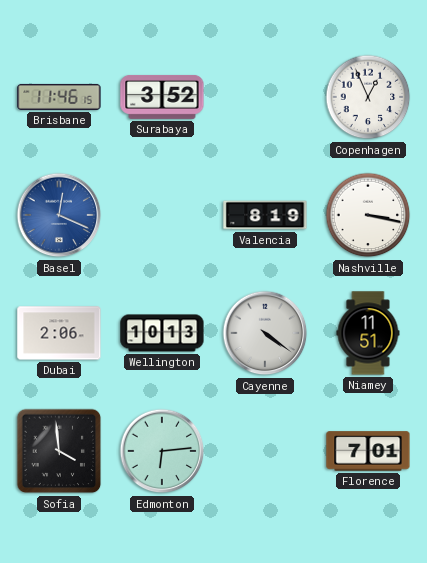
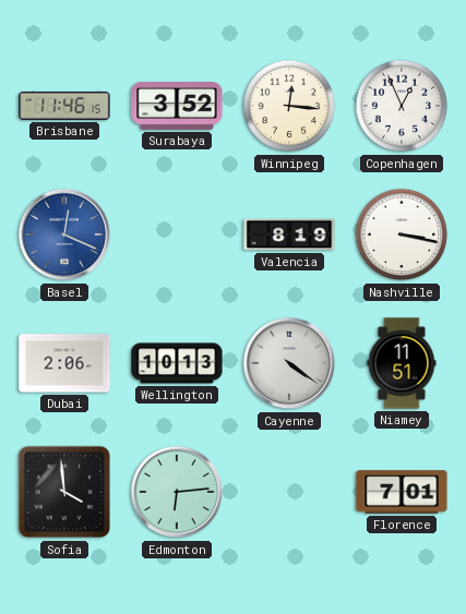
Winnipeg: none -> 12:16
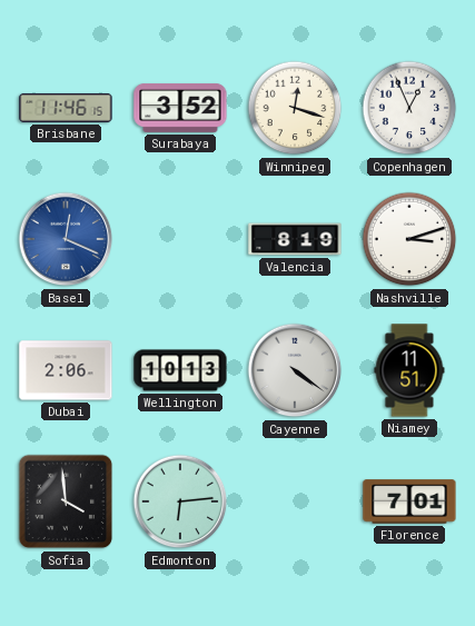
Winnipeg: 12:16 -> 12:18
Nashville: 3:17 -> 3:12
